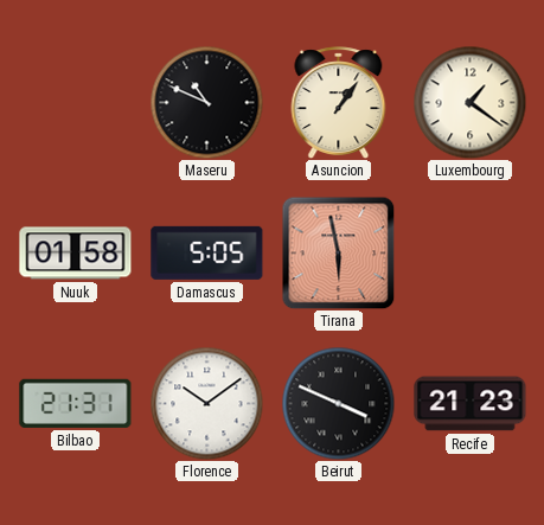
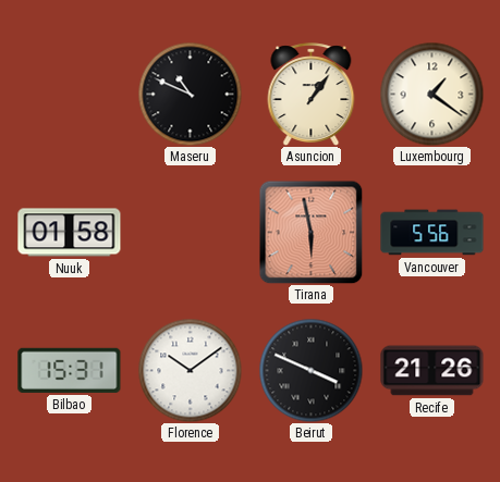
Damascus: 5:05 -> none
Vancouver: none -> 5:56
Bilbao: 21:31 -> 15:31
Recife: 21:23 -> 21:26
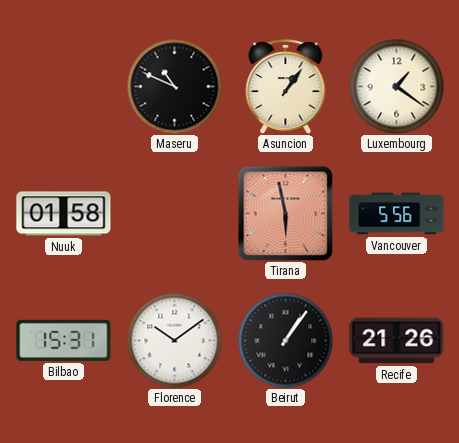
Beirut: 3:49 -> 1:06
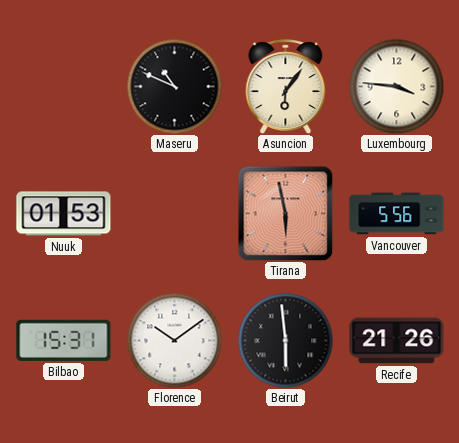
Asuncion: 1:06 -> 6:06
Luxembourg: 1:21 -> 3:46
Nuuk: 01:58 -> 01:53
Beirut: 1:06 -> 5:59
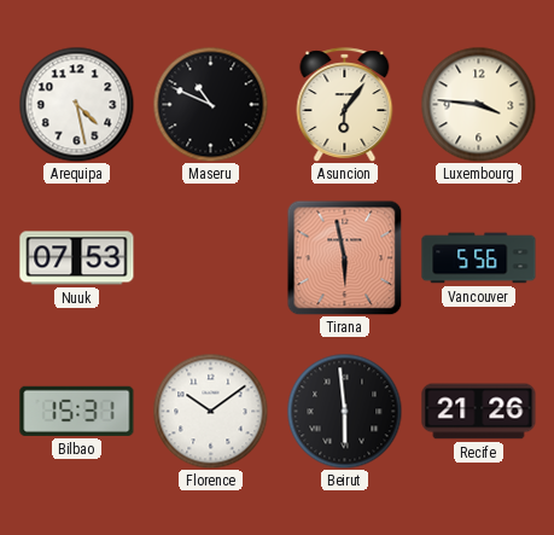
Arequipa: none -> 4:28
Nuuk: 01:53 -> 07:53
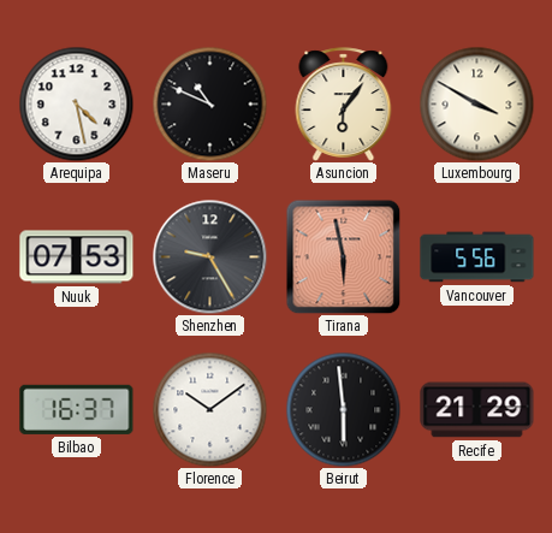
Luxembourg: 3:46 -> 3:50
Shenzhen: none -> 9:25
Bilbao: 15:31 -> 16:37
Recife: 21:26 -> 21:29
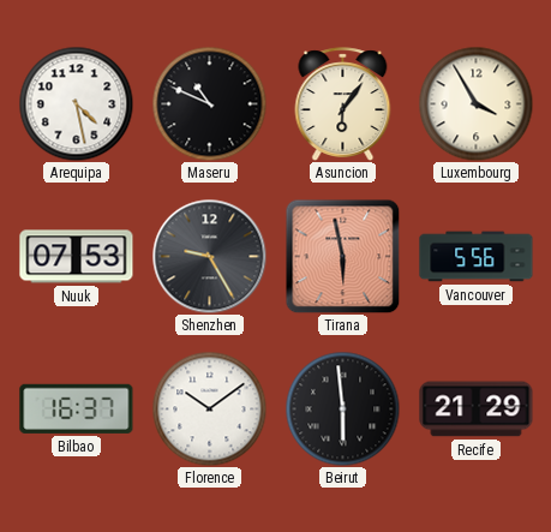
Luxembourg: 3:50 -> 3:55
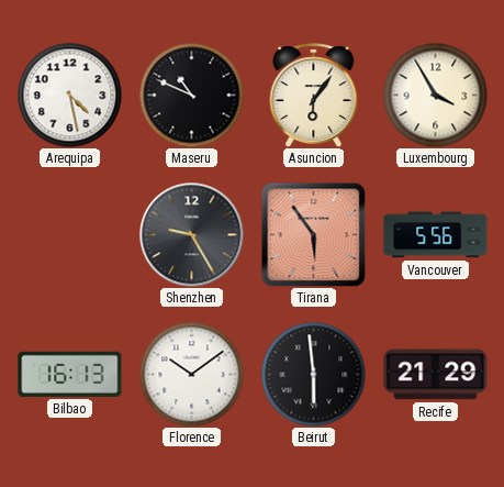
Nuuk: 07:53 -> none
Tirana: 5:58 -> 5:54
Bilbao: 16:37 -> 16:13
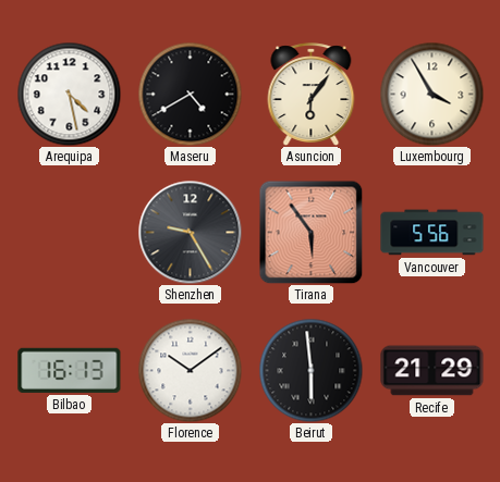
Maseru: 10:49 -> 4:40
